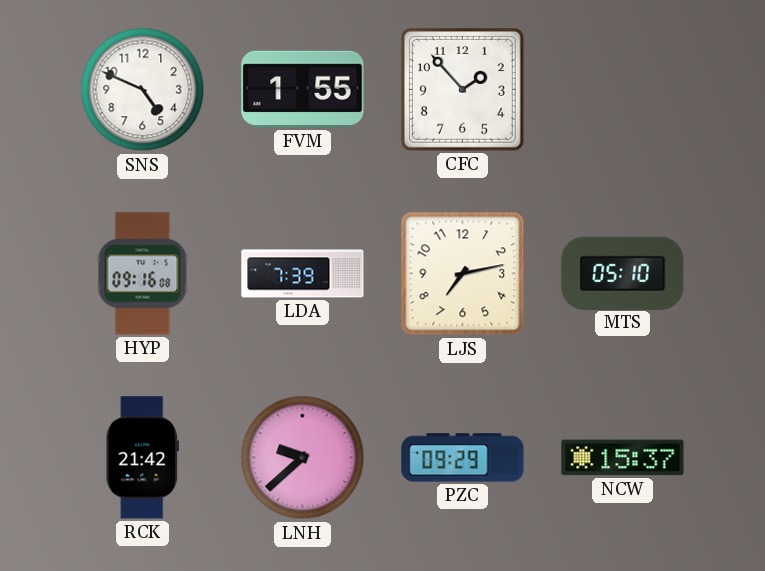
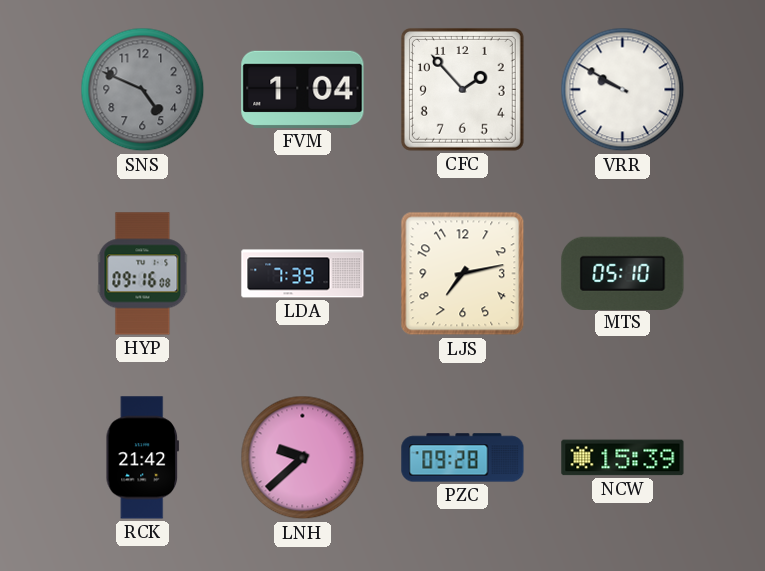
SNS dial: white -> grey
FVM: 1:55 -> 1:04
VRR: none -> 9:50
PZC: 09:29 -> 09:28
NCW: 15:37 -> 15:39
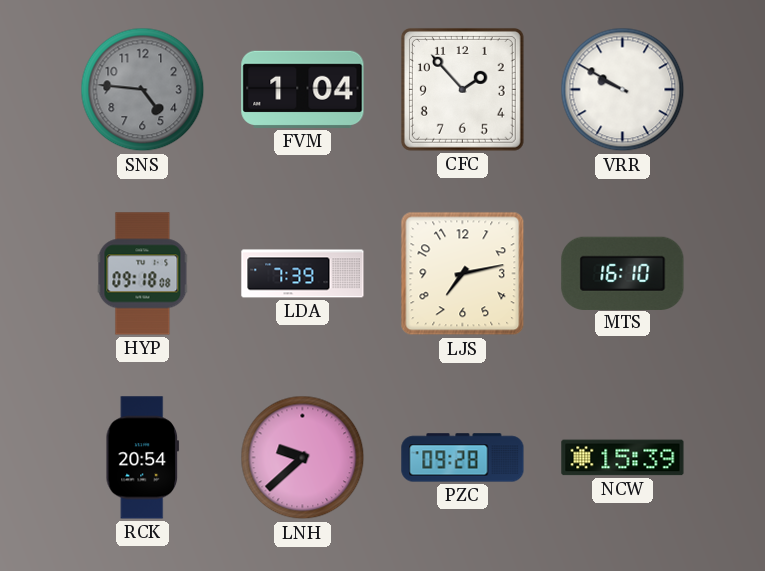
SNS: 4:49 -> 4:46
HYP: 09:16 -> 09:18
MTS: 05:10 -> 16:10
RCK: 21:42 -> 20:54
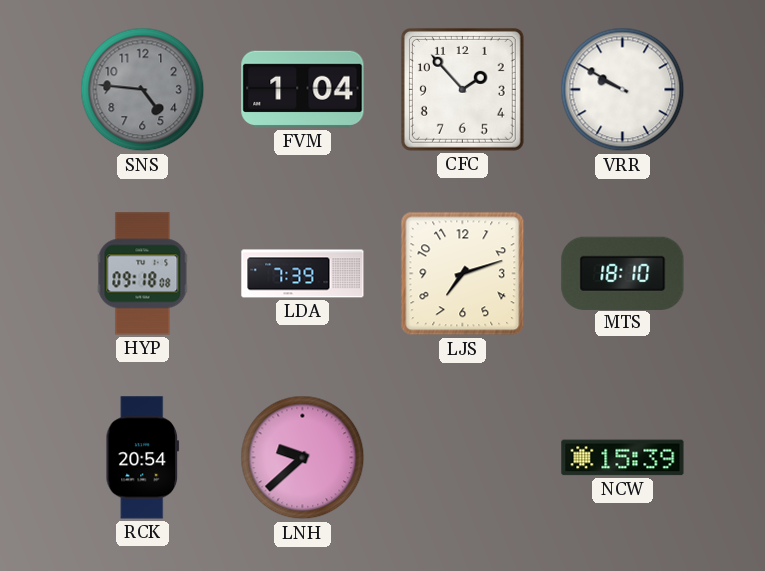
LJS: 7:13 -> 7:12
MTS: 16:10 -> 18:10
PZC: 09:28 -> none
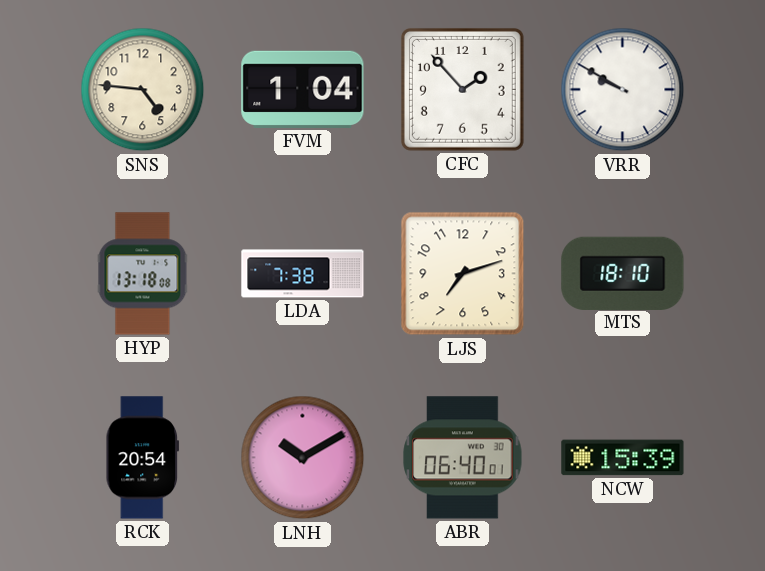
SNS dial: grey -> cream
HYP: 09:18 -> 13:18
LDA: 7:39 -> 7:38
LNH: 9:38 -> 10:10
ABR: none -> 06:40
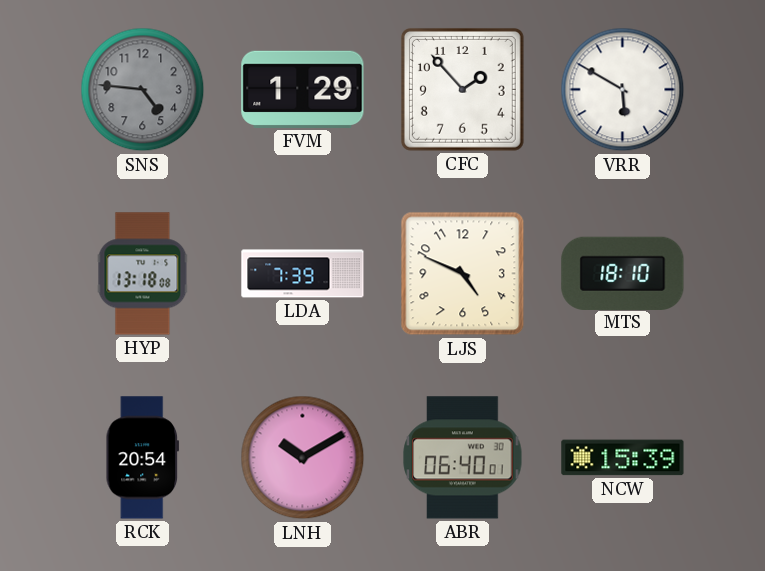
SNS dial: cream -> grey
FVM: 1:04 -> 1:29
VRR: 9:50 -> 5:50
LDA: 7:38 -> 7:39
LJS: 7:12 -> 4:49
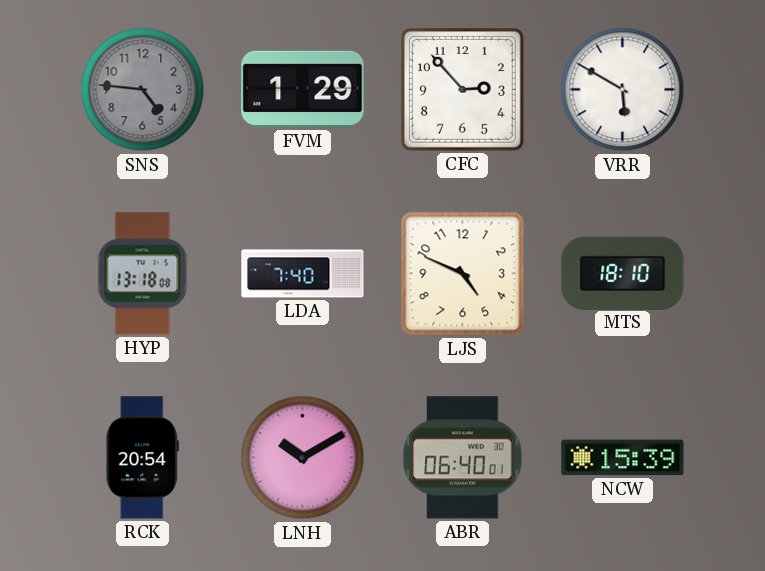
CFC: 1:53 -> 2:53
LDA: 7:39 -> 7:40
